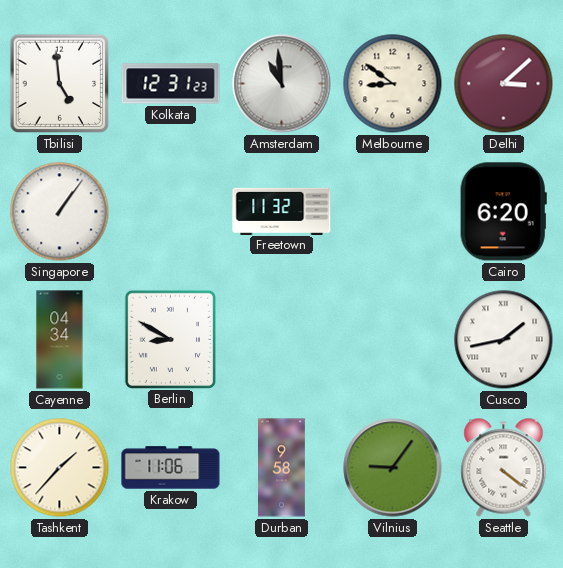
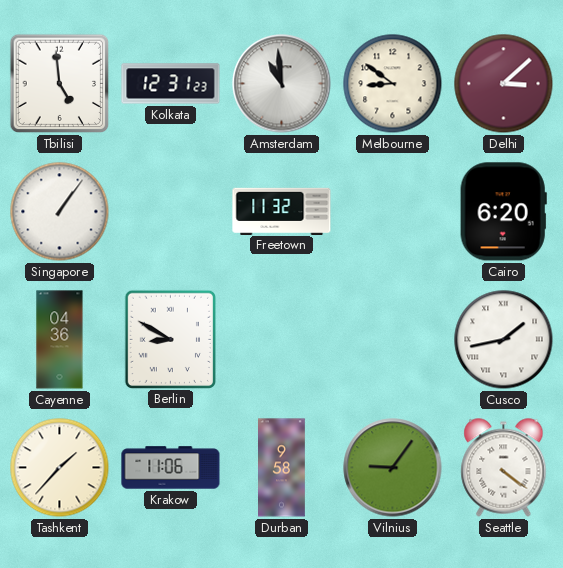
Cayenne: 04:34 -> 04:36
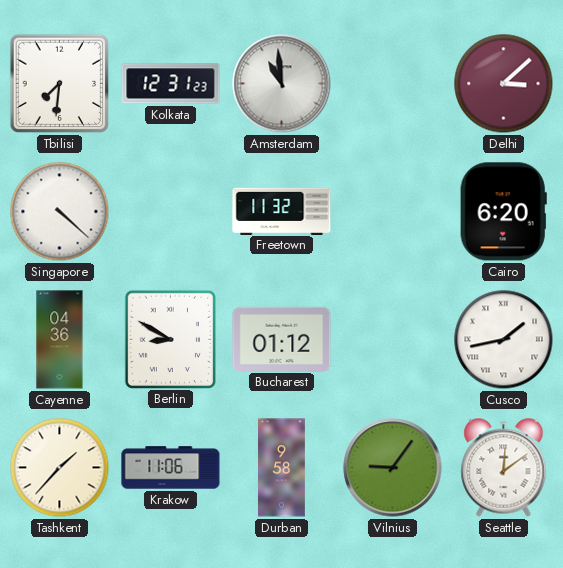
Tbilisi: 4:59 -> 7:31
Melbourne: 8:51 -> none
Singapore: 1:06 -> 4:22
Bucharest: none -> 01:12
Seattle: 4:21 -> 12:09
